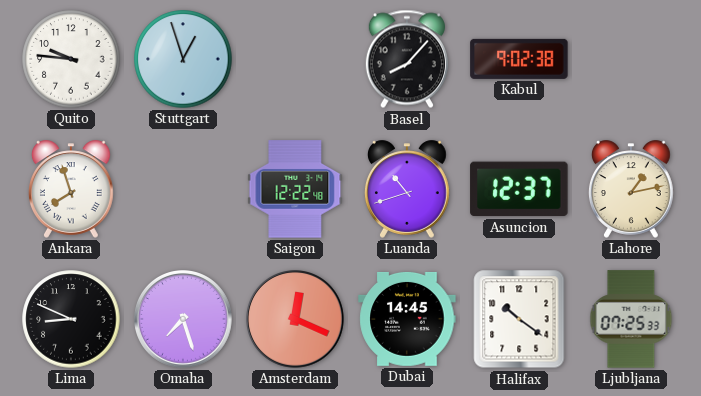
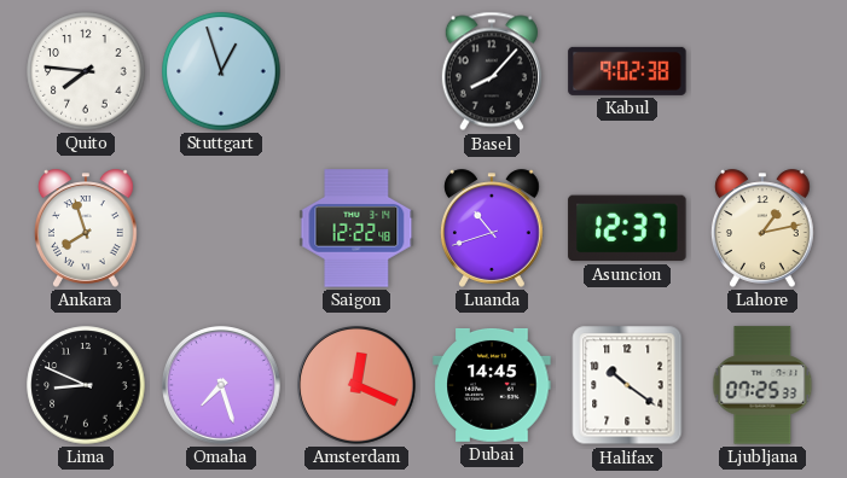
Quito: 9:46 -> 7:46
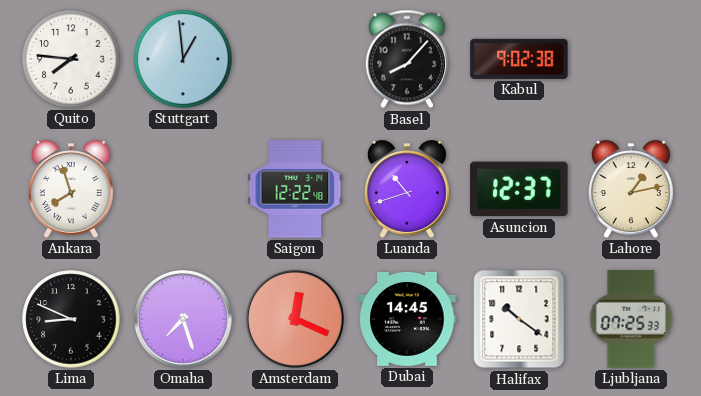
Stuttgart: 12:57 -> 12:59
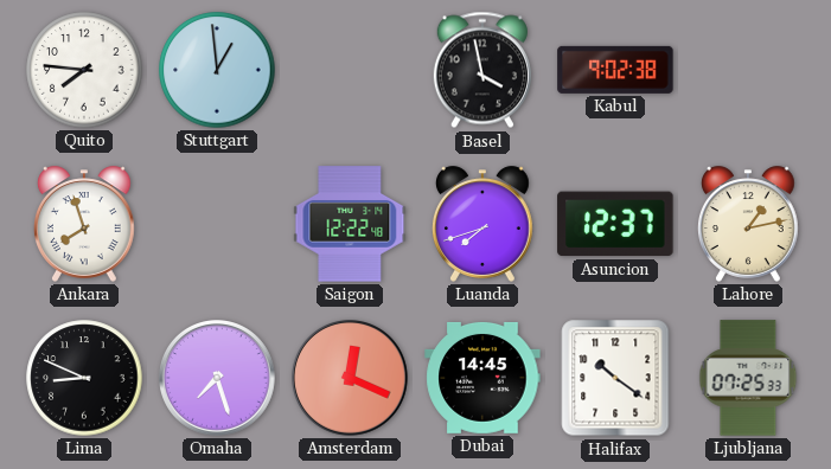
Basel: 8:07 -> 3:58
Luanda: 10:42 -> 7:42
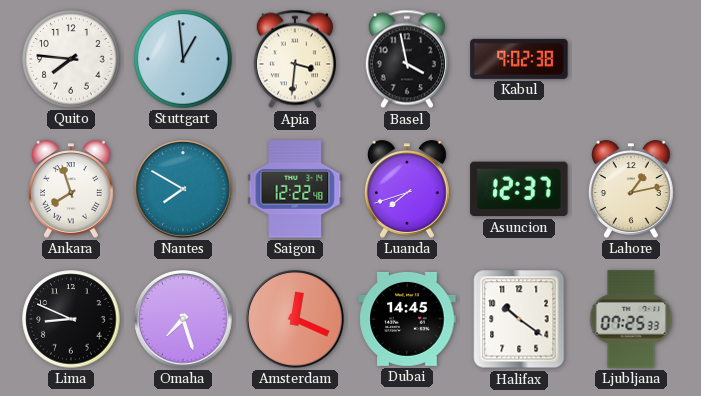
Apia: none -> 3:31
Nantes: none -> 7:50
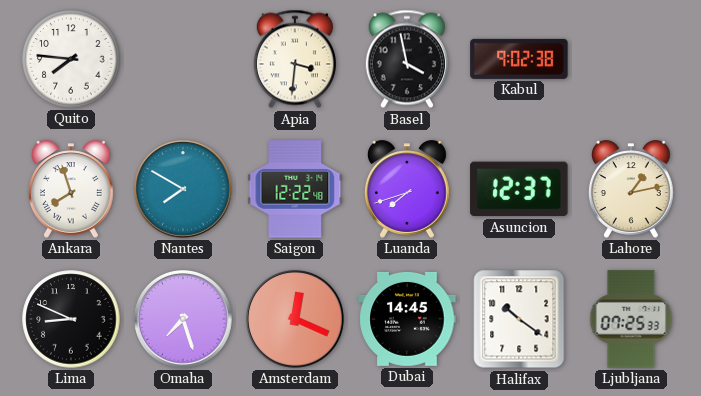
Stuttgart: 12:59 -> none
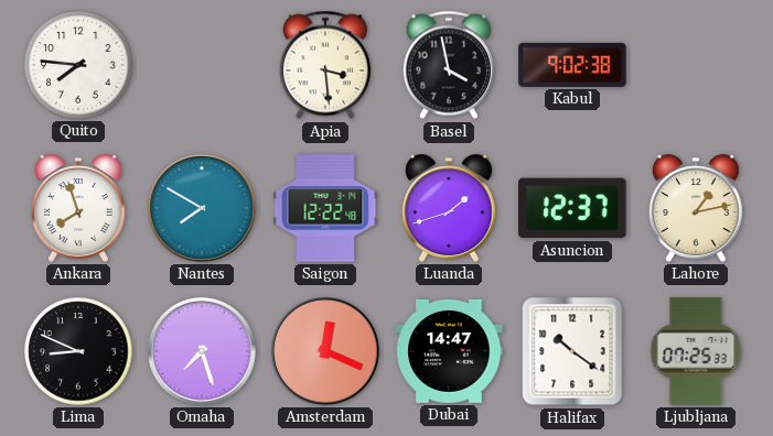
Apia: 3:31 -> 3:29
Luanda: 7:42 -> 1:42
Dubai: 14:45 -> 14:47
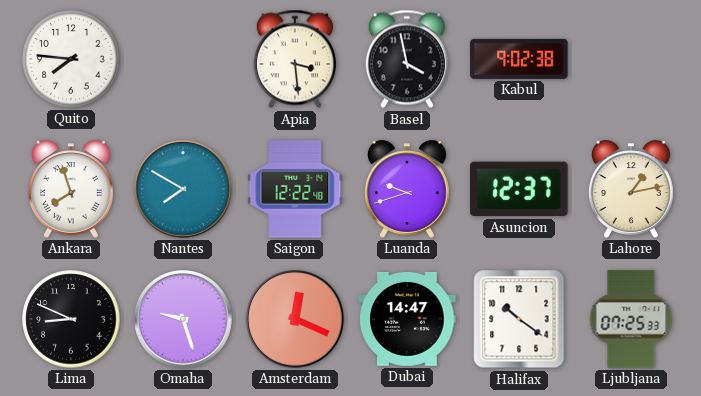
Luanda: 1:42 -> 9:42
Omaha: 7:27 -> 9:27
